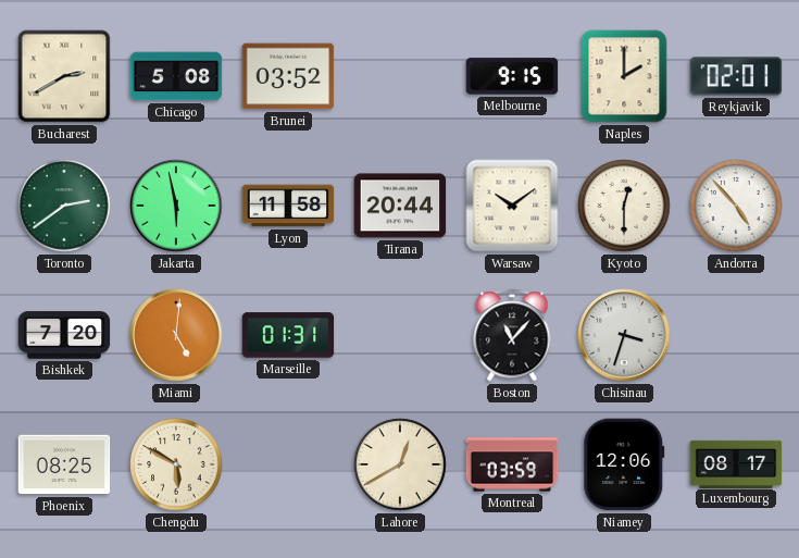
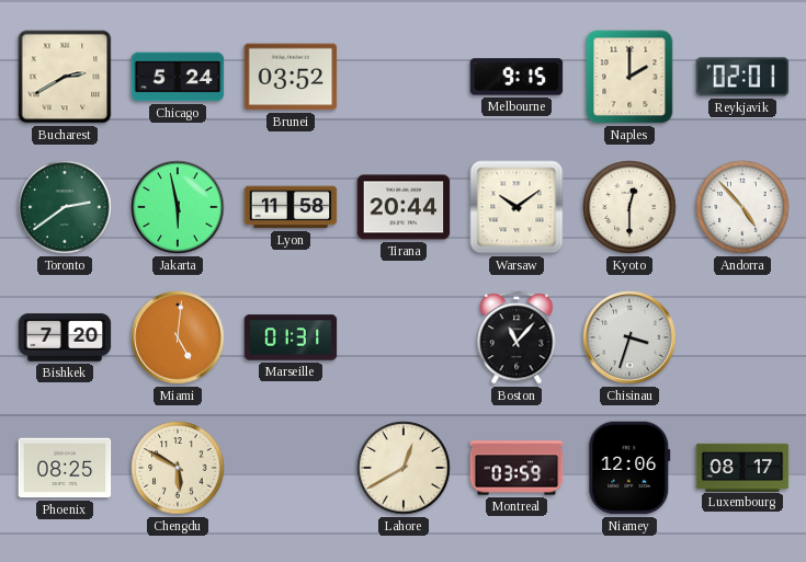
Chicago: 5:08 -> 5:24
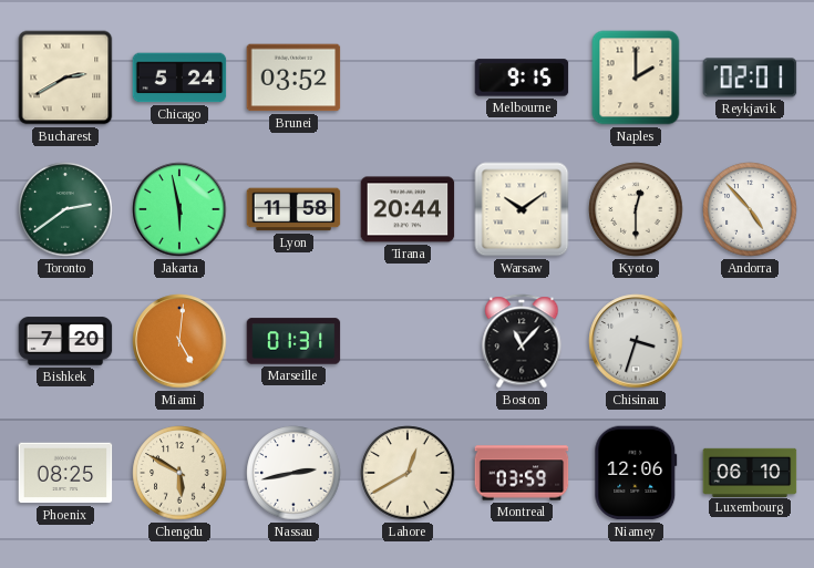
Nassau: none -> 2:43
Luxembourg: 08:17 -> 06:10
